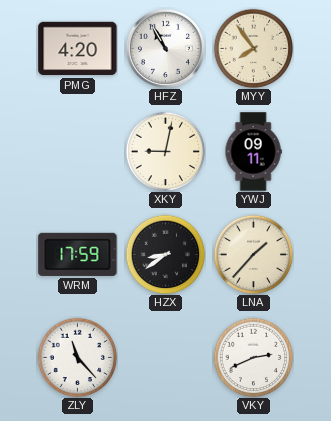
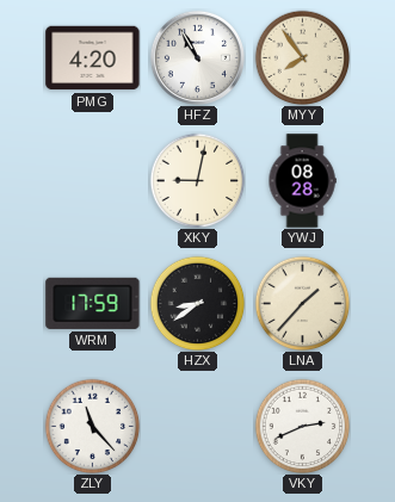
YWJ: 09:11 -> 08:28
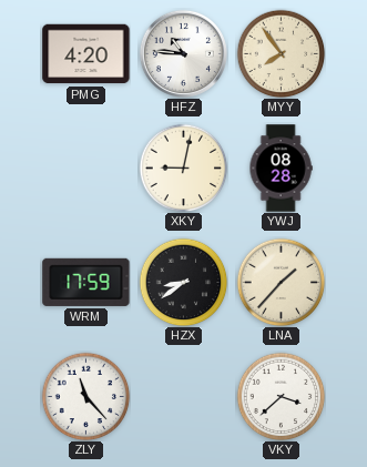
HFZ: 10:55 -> 10:46
VKY: 2:41 -> 3:38
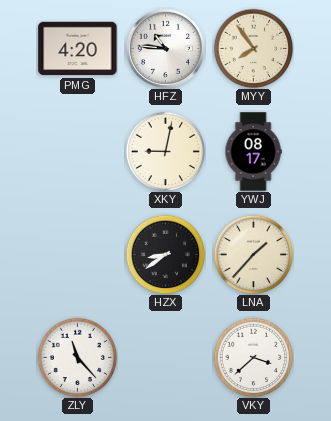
YWJ: 08:28 -> 08:17
WRM: 17:59 -> none
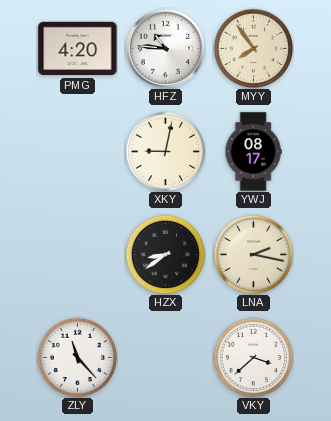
LNA: 1:37 -> 2:17
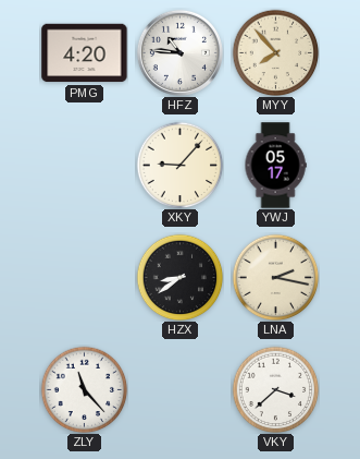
MYY: 7:54 -> 7:53
XKY: 9:02 -> 9:07
YWJ: 08:17 -> 05:17
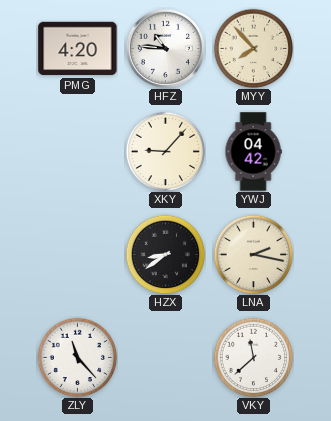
YWJ: 05:17 -> 04:42
VKY: 3:38 -> 11:38
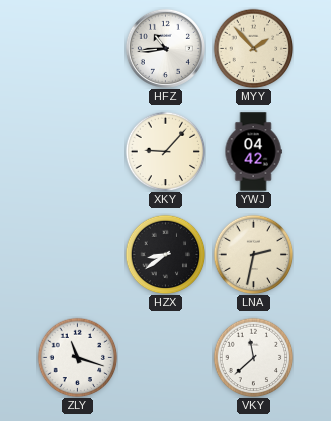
PMG: 4:20 -> none
HFZ: 10:46 -> 10:44
MYY: 7:53 -> 1:53
LNA: 2:17 -> 2:32
ZLY: 11:23 -> 11:18
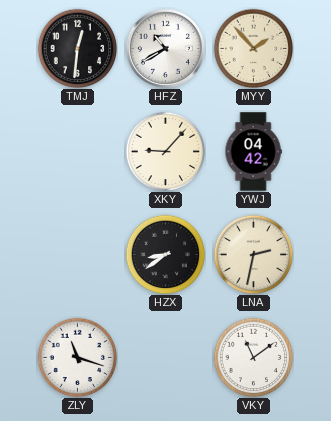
TMJ: none -> 12:31
HFZ: 10:44 -> 10:40
VKY: 11:38 -> 11:09
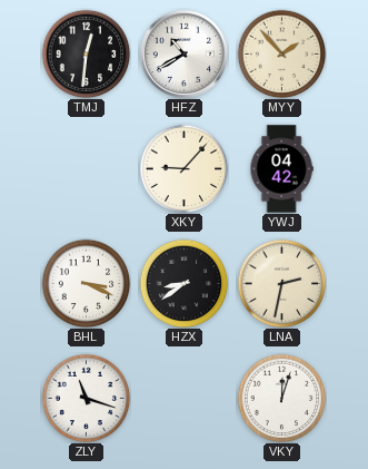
BHL: none -> 3:19
VKY: 11:09 -> 12:03
